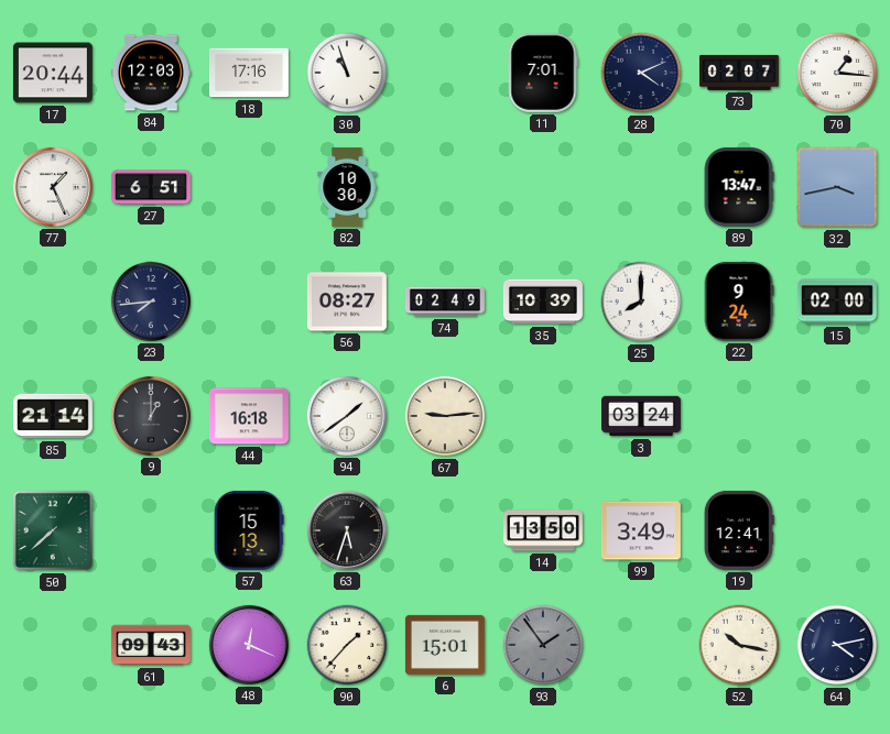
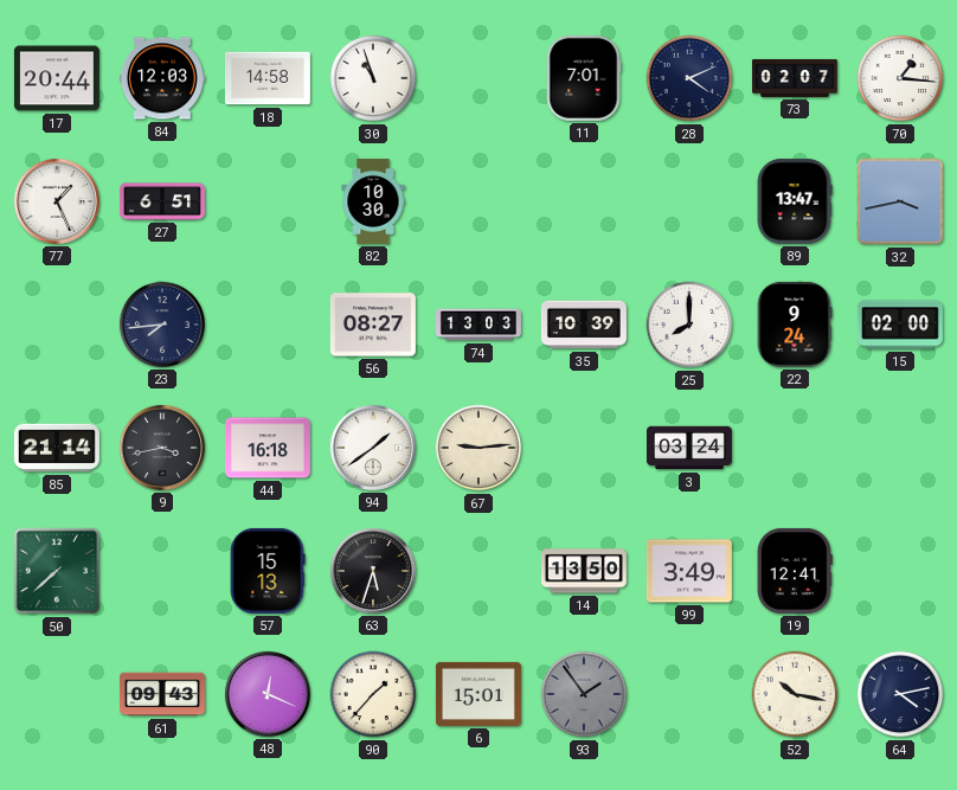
18: 17:16 -> 14:58
74: 02:49 -> 13:03
9: 1:00 -> 3:43
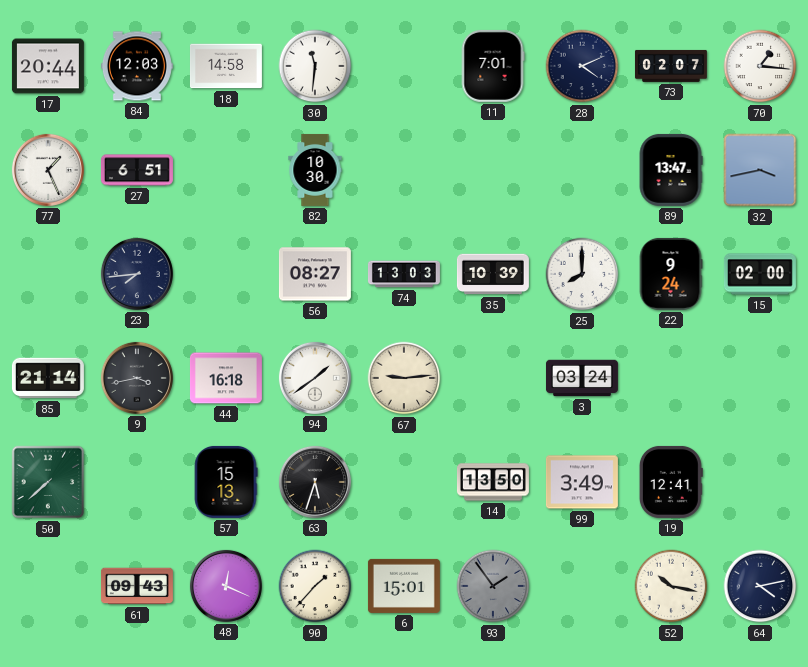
30: 10:57 -> 11:31
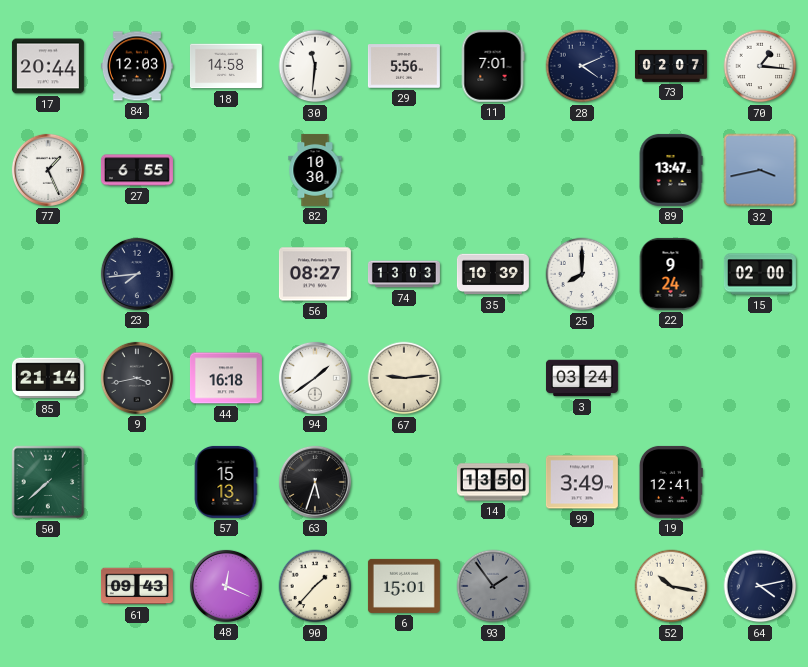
29: none -> 5:56
27: 6:51 -> 6:55
